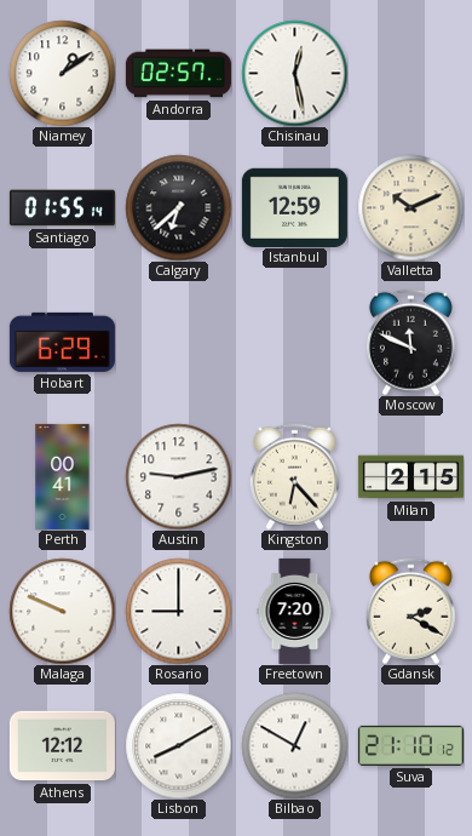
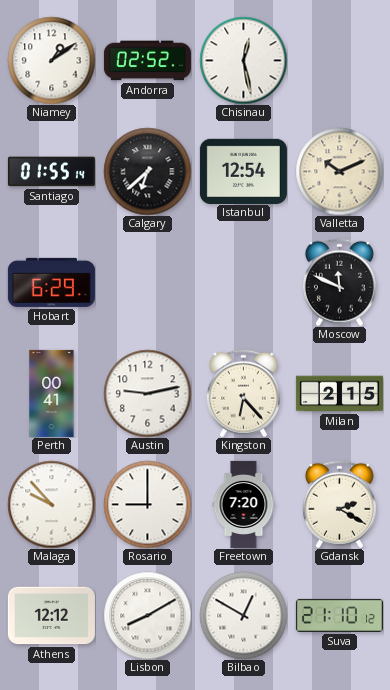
Andorra: 02:57 -> 02:52
Istanbul: 12:59 -> 12:54
Malaga: 9:49 -> 9:53
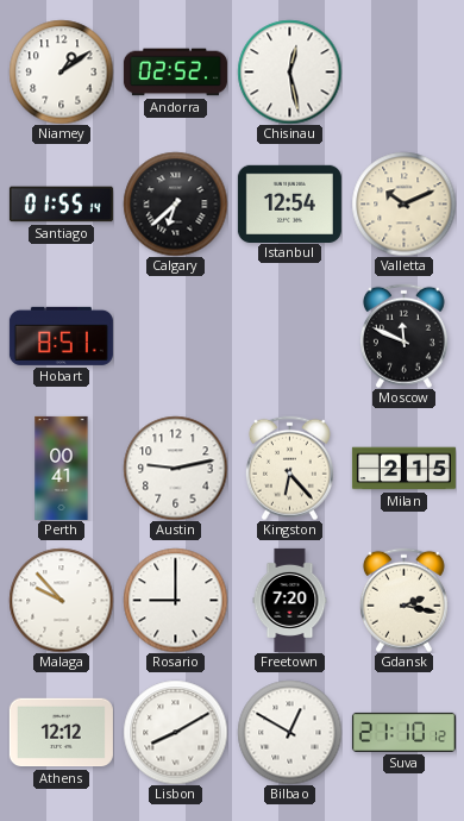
Hobart: 6:29 -> 8:51
Gdansk: 2:20 -> 2:17
